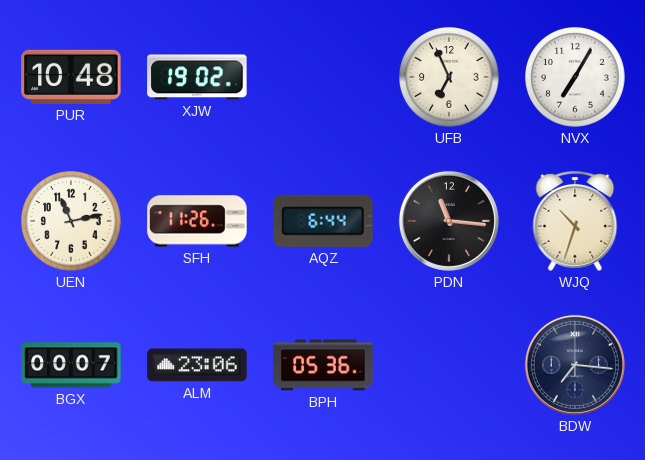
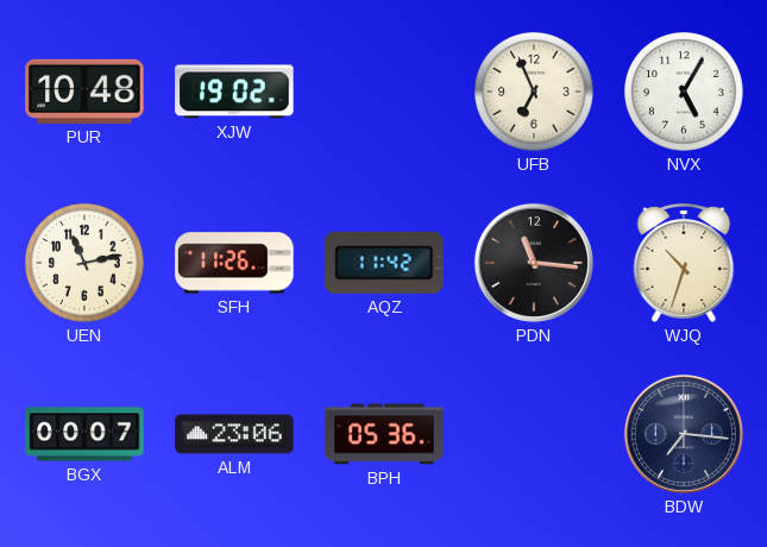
NVX: 7:05 -> 5:05
AQZ: 6:44 -> 11:42
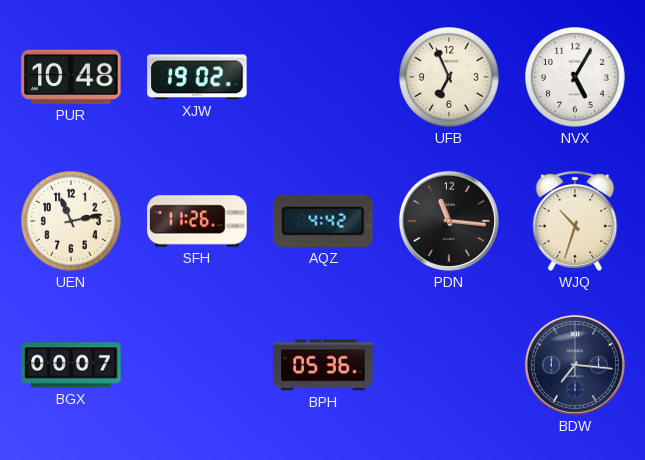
AQZ: 11:42 -> 4:42
ALM: 23:06 -> none
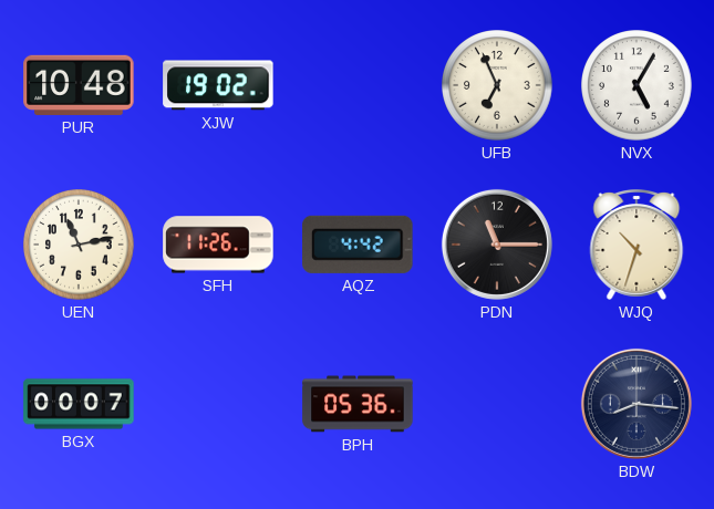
PDN: 11:16 -> 11:15
BDW: 7:16 -> 8:16
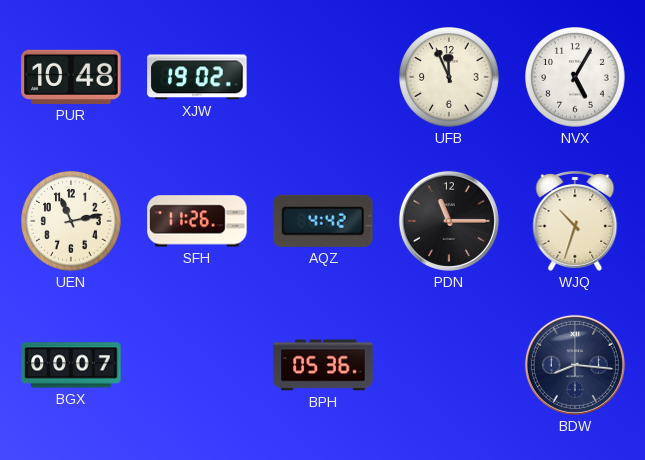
UFB: 6:56 -> 11:56
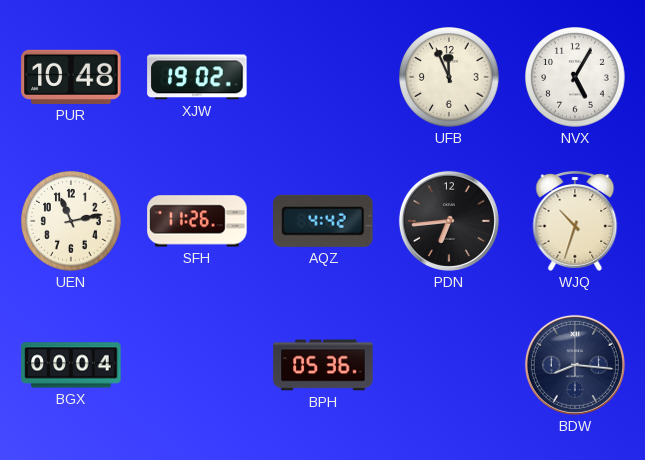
PDN: 11:15 -> 6:44
BGX: 00:07 -> 00:04
